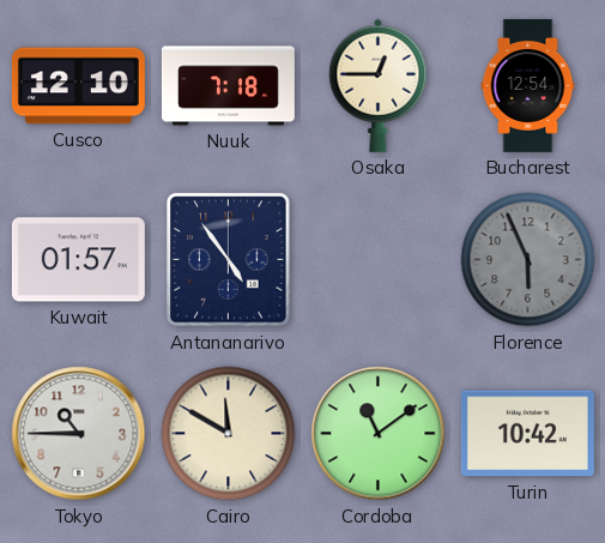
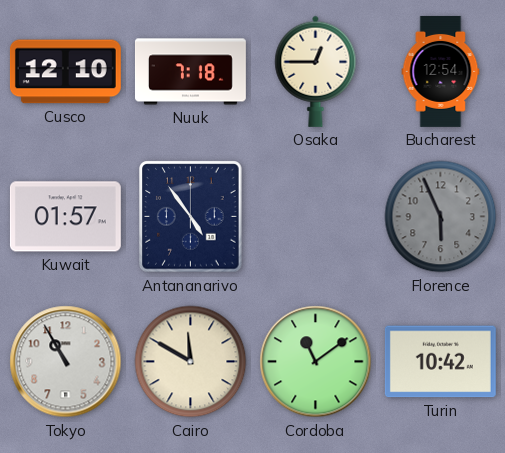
Tokyo: 10:45 -> 10:55
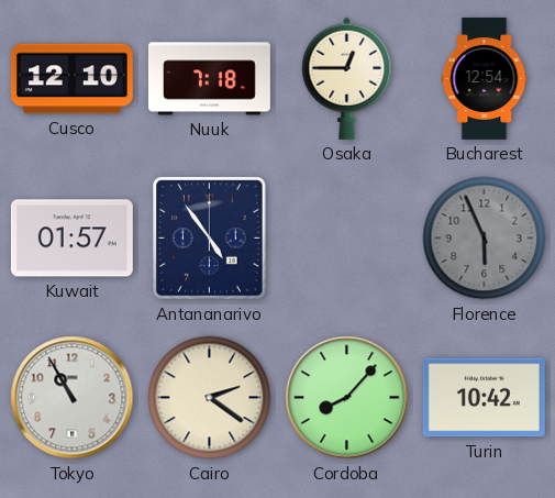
Cairo: 11:50 -> 2:21
Cordoba: 11:09 -> 8:07
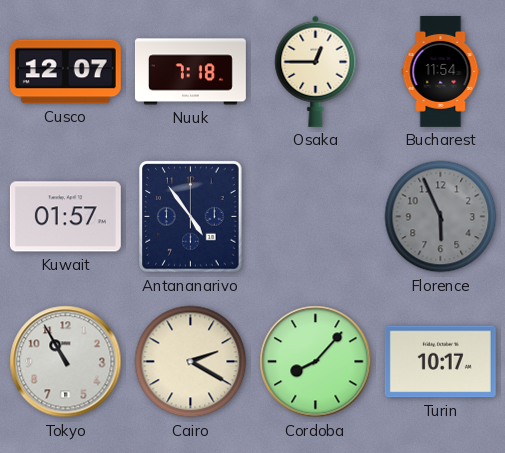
Cusco: 12:10 -> 12:07
Bucharest: 12:54 -> 11:54
Cairo: 2:21 -> 2:20
Turin: 10:42 -> 10:17
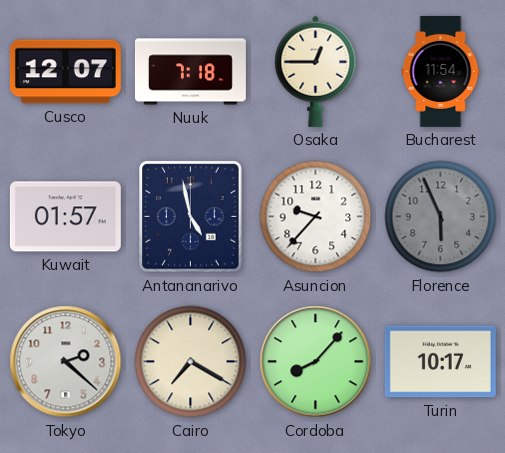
Antananarivo: 4:54 -> 4:58
Asuncion: none -> 9:37
Tokyo: 10:55 -> 2:22
Cairo: 2:20 -> 7:20
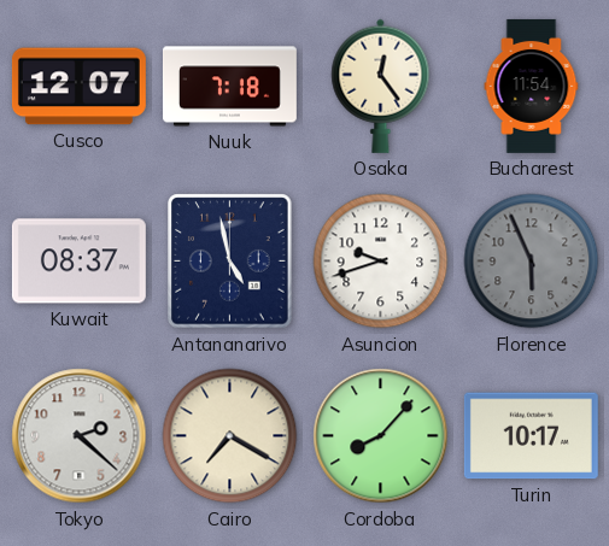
Osaka: 12:45 -> 12:24
Kuwait: 01:57 -> 08:37
Asuncion: 9:37 -> 9:42
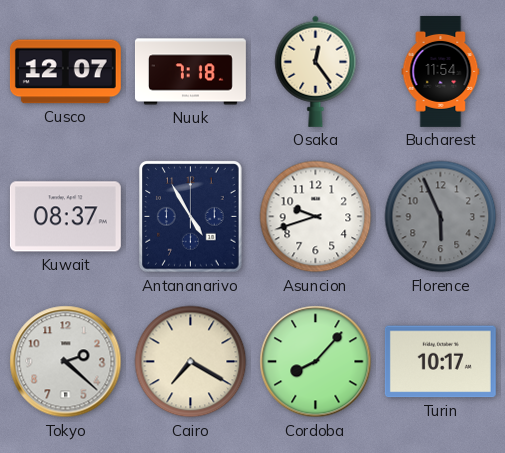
Antananarivo: 4:58 -> 4:55
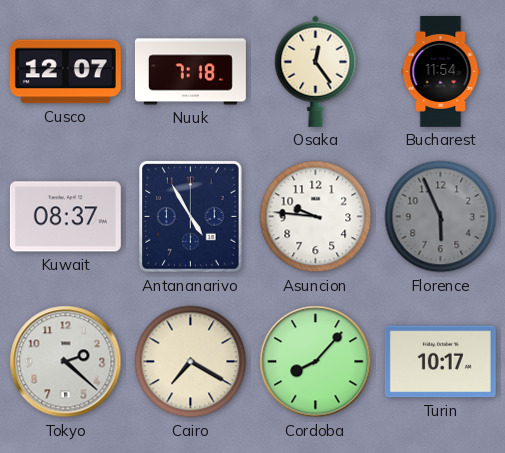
Asuncion: 9:42 -> 9:46
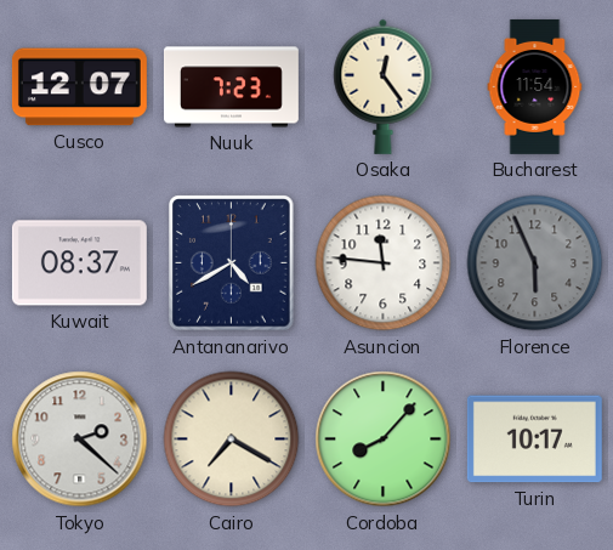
Nuuk: 7:18 -> 7:23
Antananarivo: 4:55 -> 4:40
Asuncion: 9:46 -> 11:46
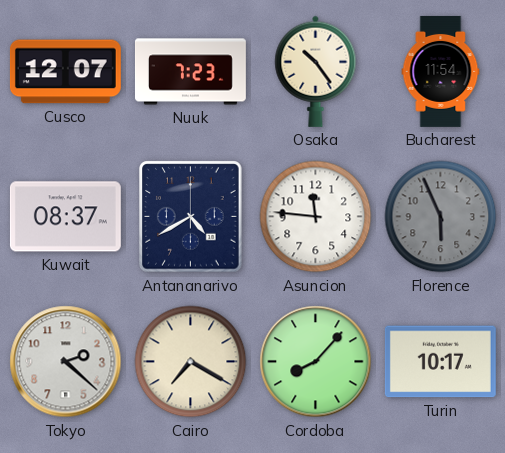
Osaka: 12:24 -> 10:24
